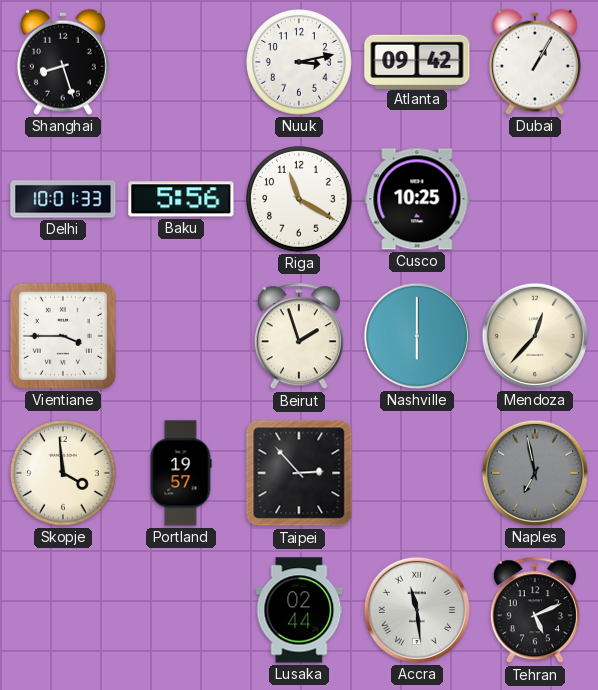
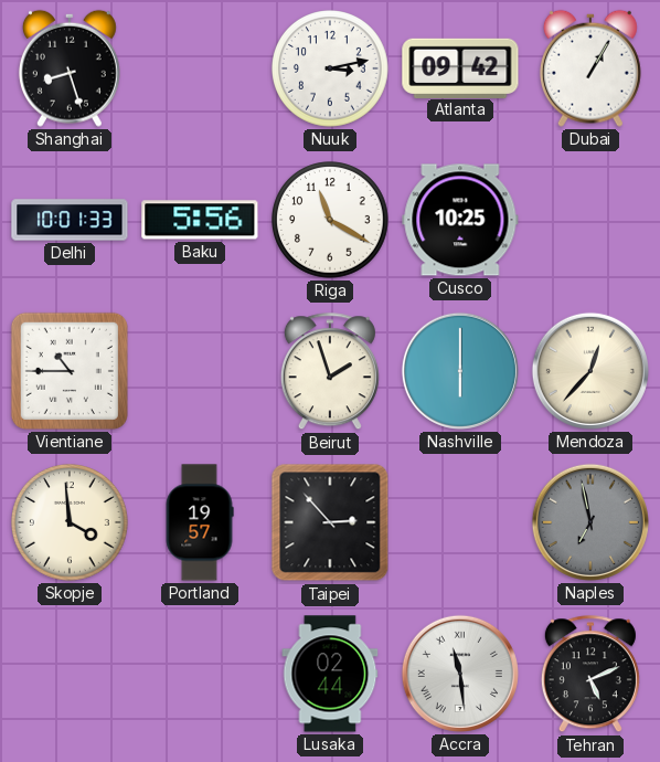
Vientiane: 3:45 -> 10:45
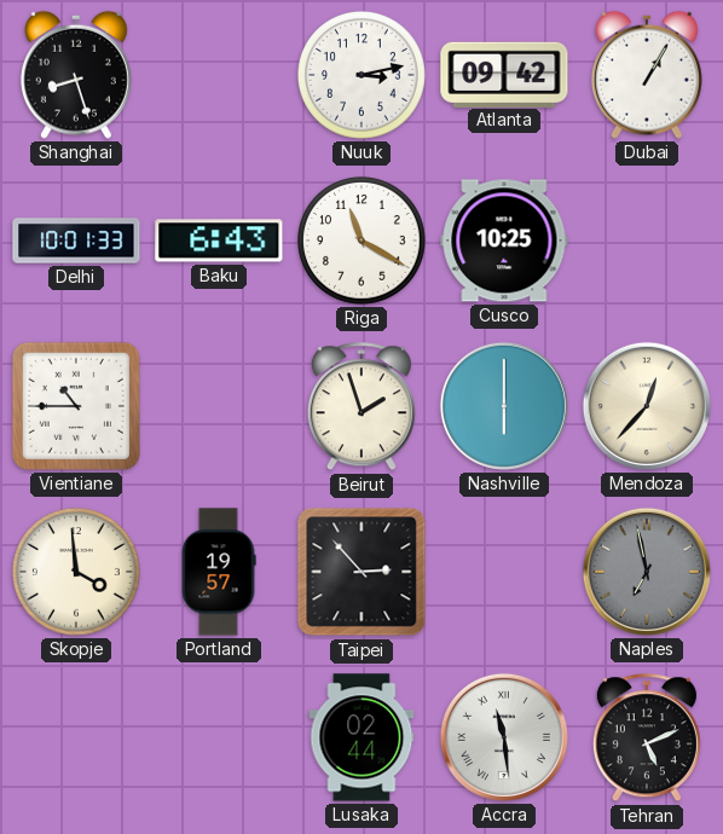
Baku: 5:56 -> 6:43
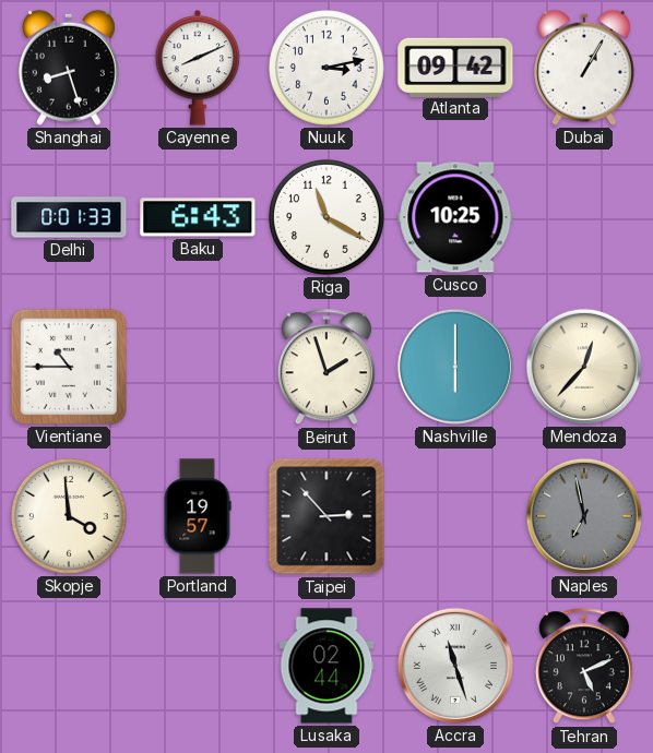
Cayenne: none -> 8:11
Delhi: 10:01 -> 0:01
Accra: 11:29 -> 11:27
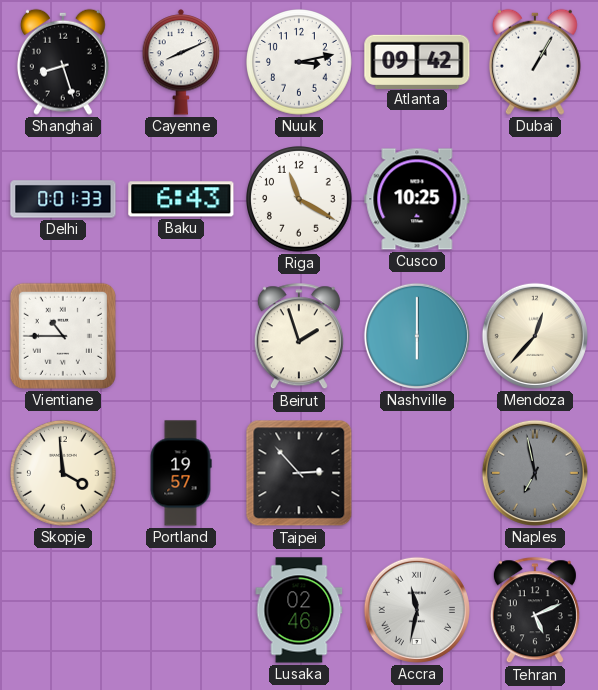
Lusaka: 02:44 -> 02:46
Accra: 11:27 -> 11:32
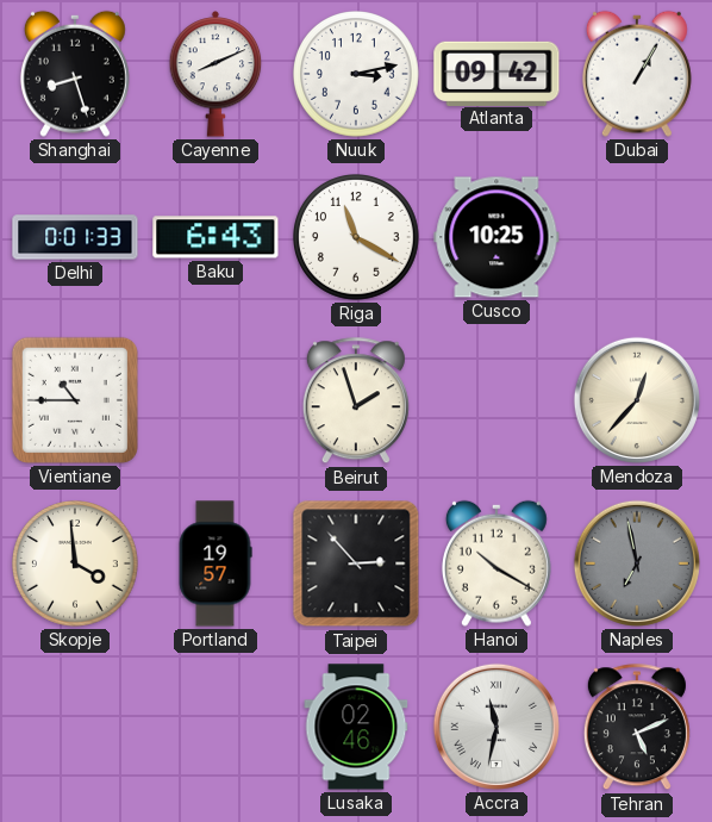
Nashville: 6:00 -> none
Hanoi: none -> 10:20
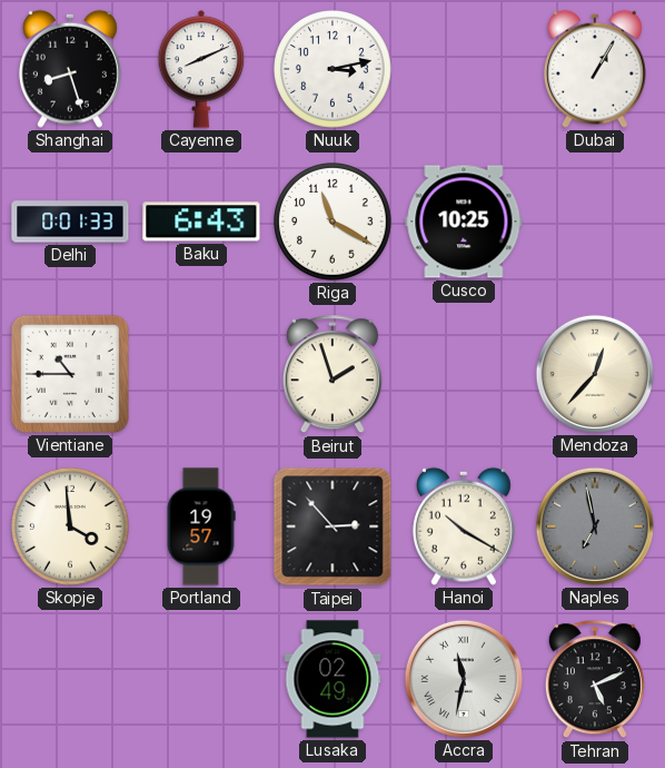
Atlanta: 09:42 -> none
Lusaka: 02:46 -> 02:49
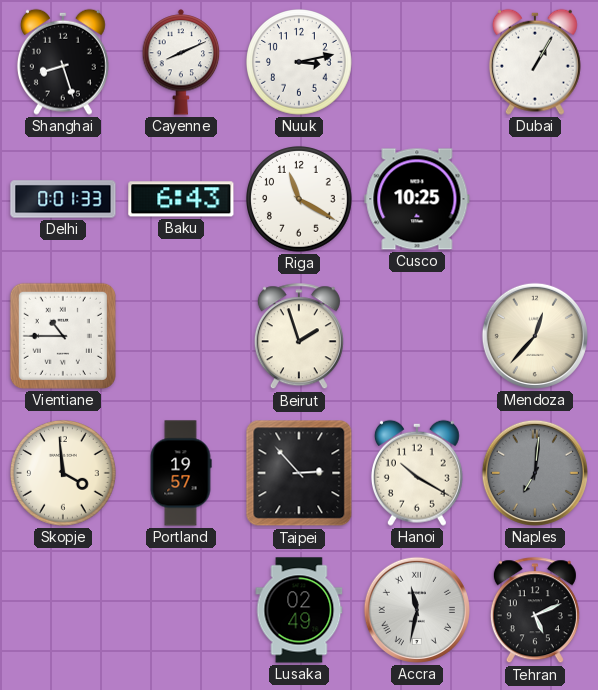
Naples: 6:58 -> 7:01
